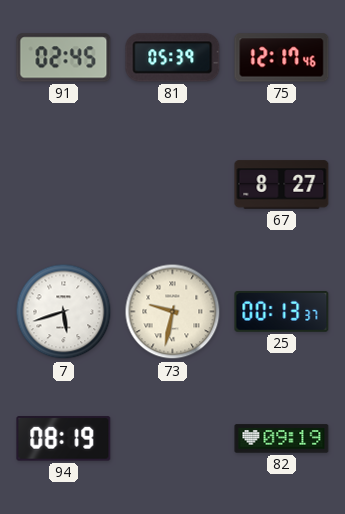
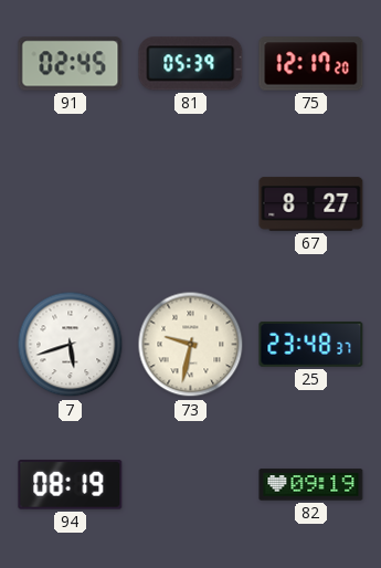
75: 12:17:46 -> 12:17:20
25: 00:13 -> 23:48
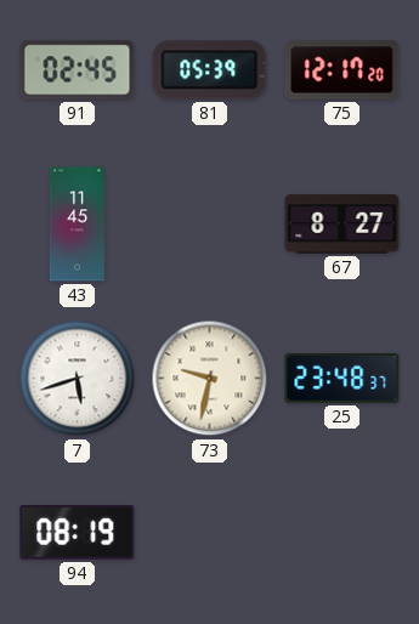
43: none -> 11:45
82: 09:19 -> none
